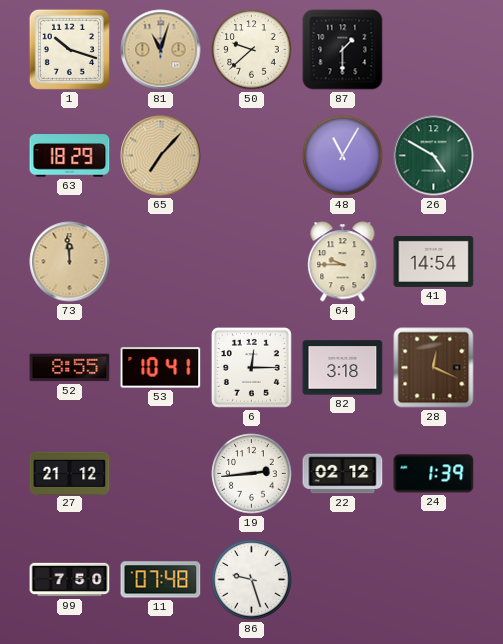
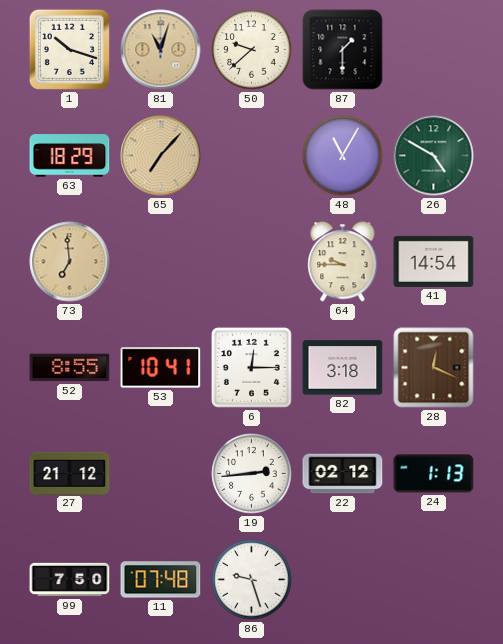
73: 11:59 -> 6:59
24: 1:39 -> 1:13
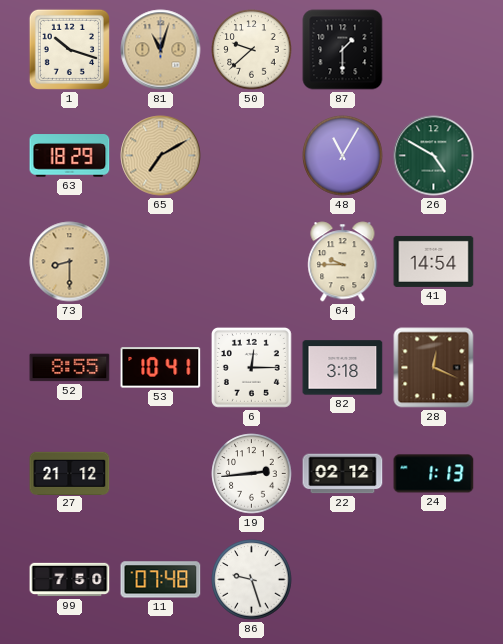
65: 7:07 -> 7:10
73: 6:59 -> 8:30
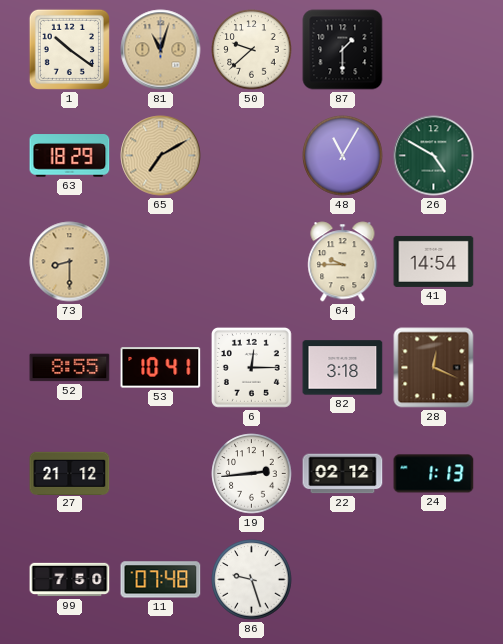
1: 10:18 -> 10:21
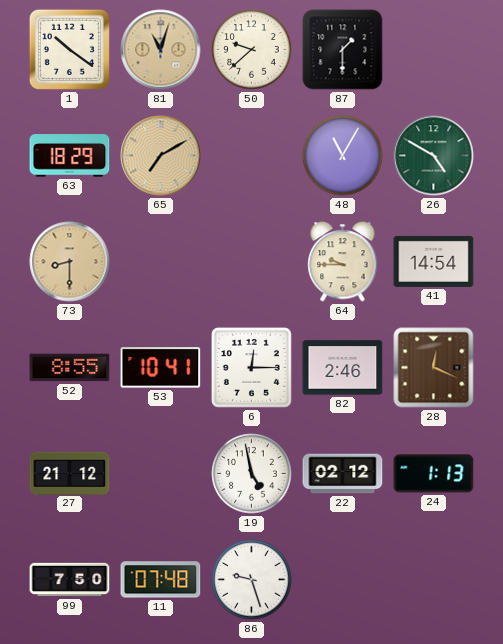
82: 3:18 -> 2:46
19: 2:44 -> 4:58
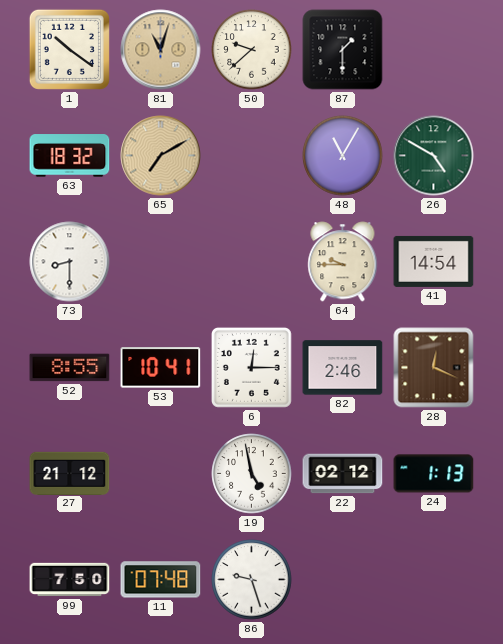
63: 18:29 -> 18:32
73 dial: champagne -> white
